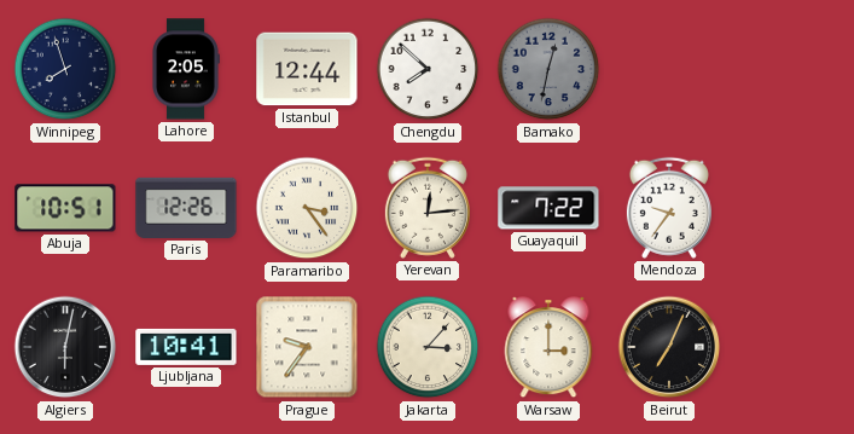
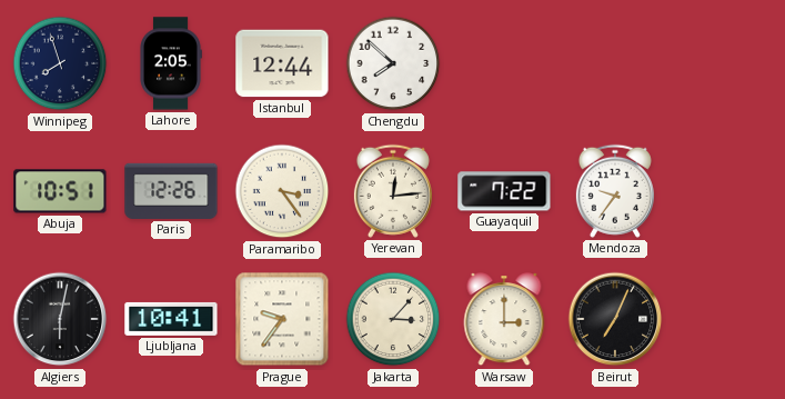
Bamako: 12:32 -> none
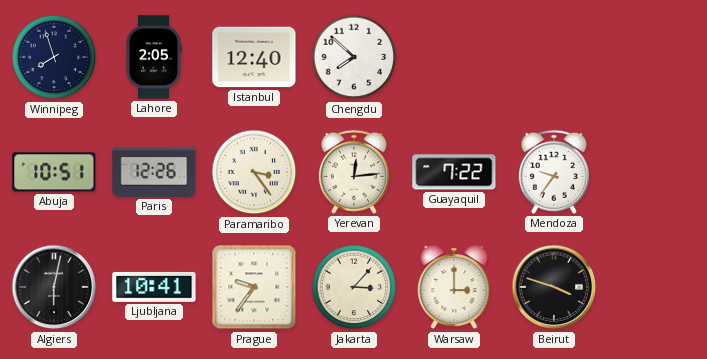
Istanbul: 12:44 -> 12:40
Beirut: 7:04 -> 3:48
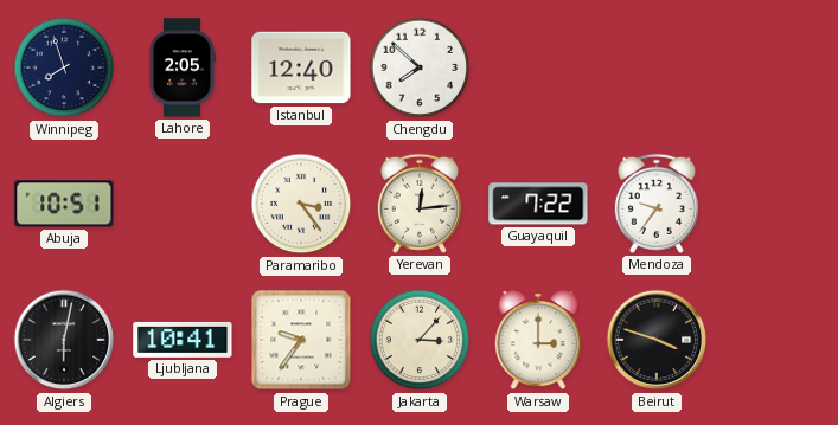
Paris: 12:26 -> none
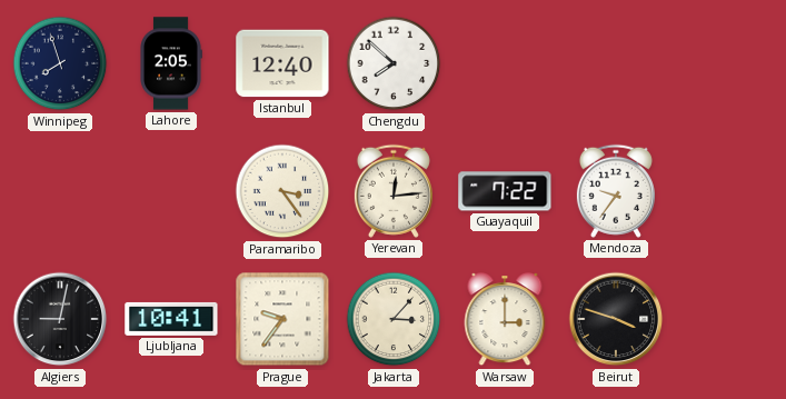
Abuja: 10:51 -> none
Algiers: 6:02 -> 9:02
